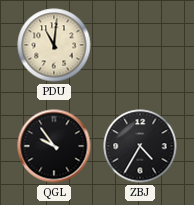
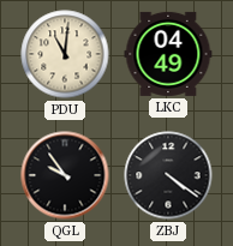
LKC: none -> 04:49
ZBJ: 4:35 -> 4:21
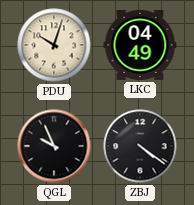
PDU: 11:01 -> 10:03
QGL: 9:54 -> 9:56
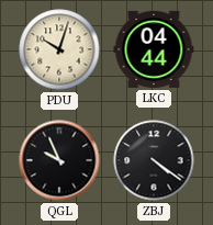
LKC: 04:49 -> 04:44
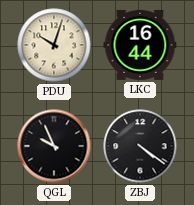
LKC: 04:44 -> 16:44
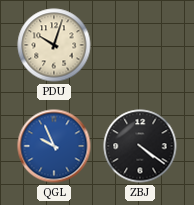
LKC: 16:44 -> none
QGL dial: black -> blue
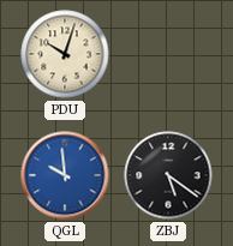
QGL: 9:56 -> 9:59
ZBJ: 4:21 -> 5:21
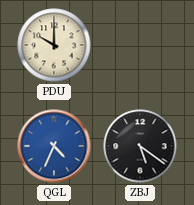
PDU: 10:03 -> 10:00
QGL: 9:59 -> 4:34
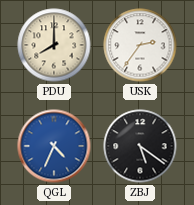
PDU: 10:00 -> 8:00
USK: none -> 2:36
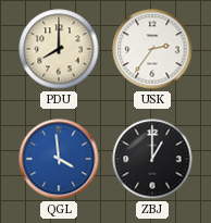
QGL: 4:34 -> 3:59
ZBJ: 5:21 -> 1:00
